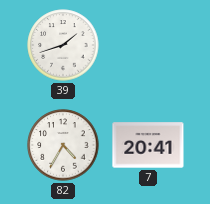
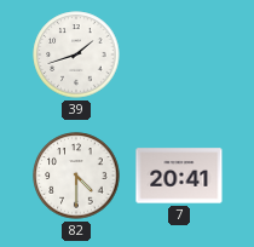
82: 4:35 -> 4:30
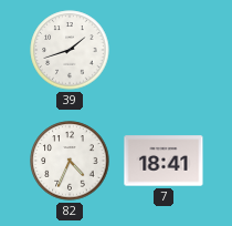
82: 4:30 -> 4:34
7: 20:41 -> 18:41
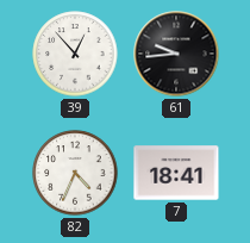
39: 1:42 -> 12:53
61: none -> 9:44
